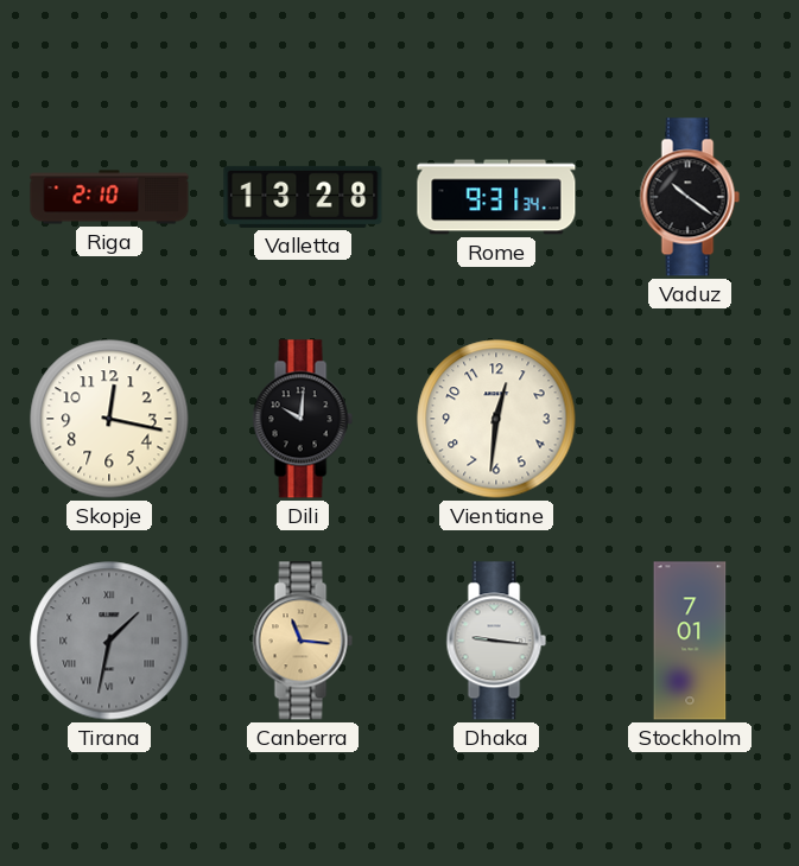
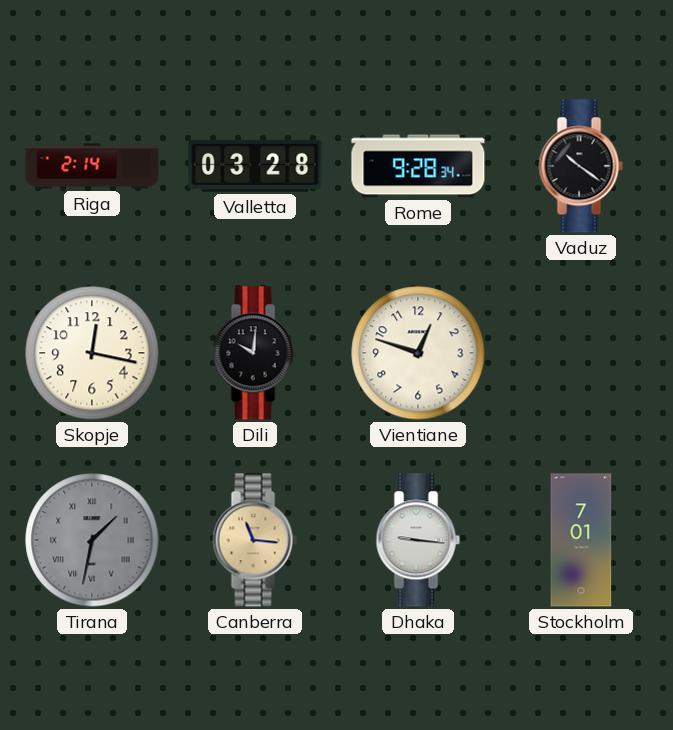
Riga: 2:10 -> 2:14
Valletta: 13:28 -> 03:28
Rome: 9:31 -> 9:28
Vientiane: 12:31 -> 12:48
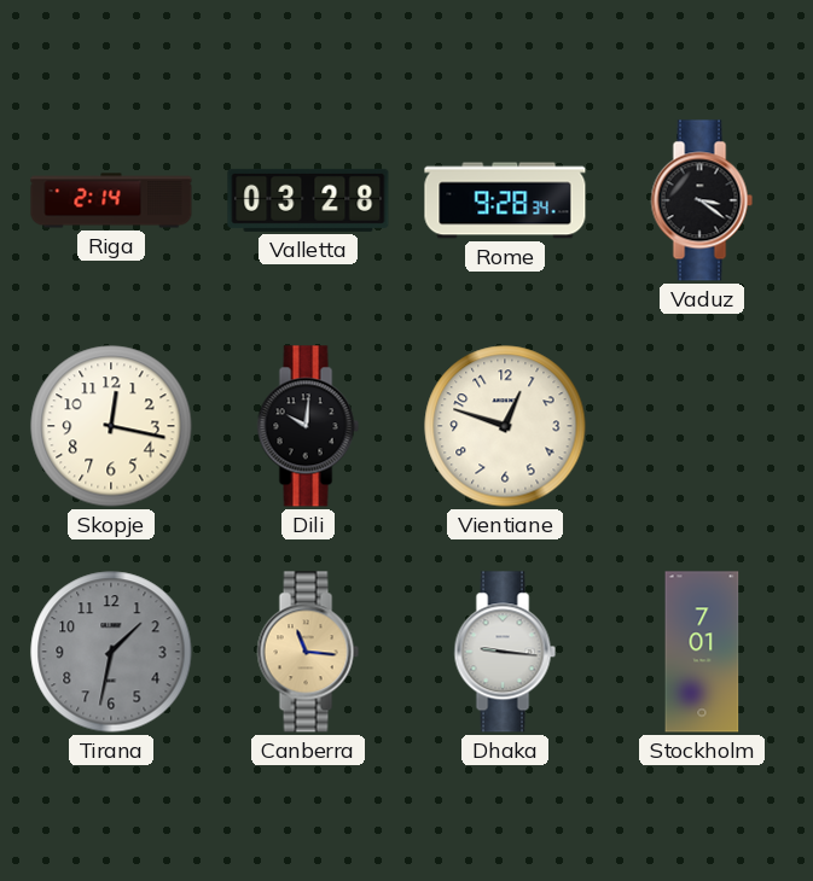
Vaduz: 10:21 -> 3:21
Tirana numerals: Roman -> Arabic
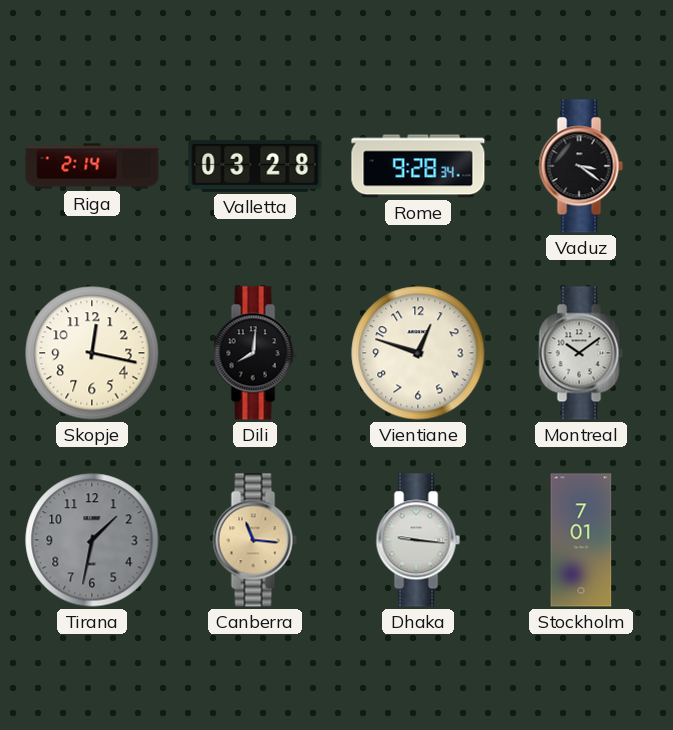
Dili: 10:01 -> 8:01
Montreal: none -> 10:09
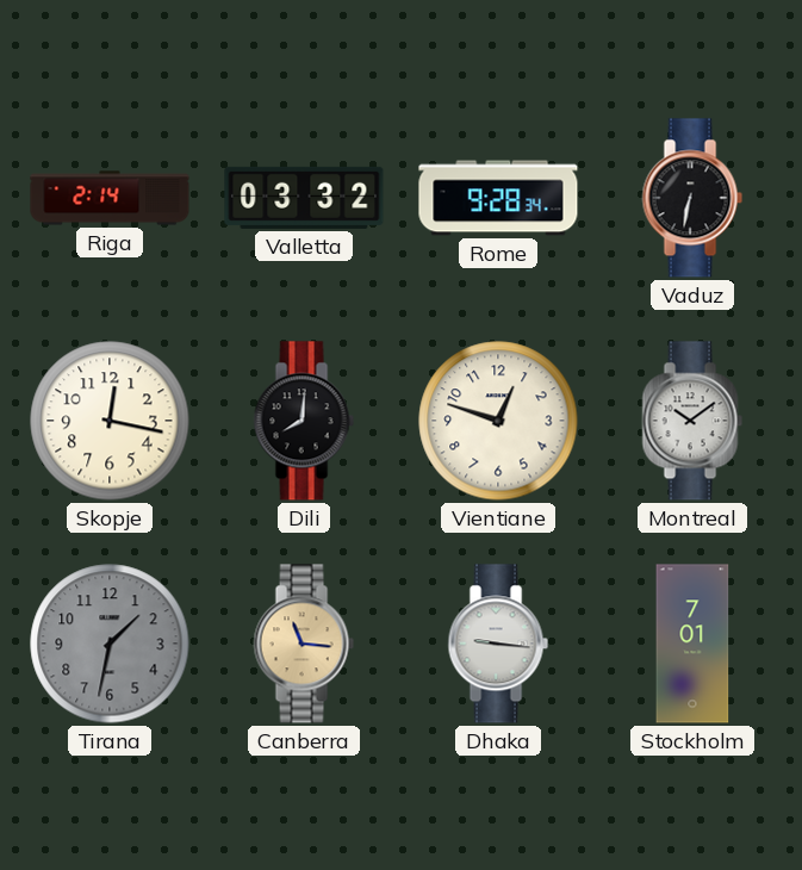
Valletta: 03:28 -> 03:32
Vaduz: 3:21 -> 6:32
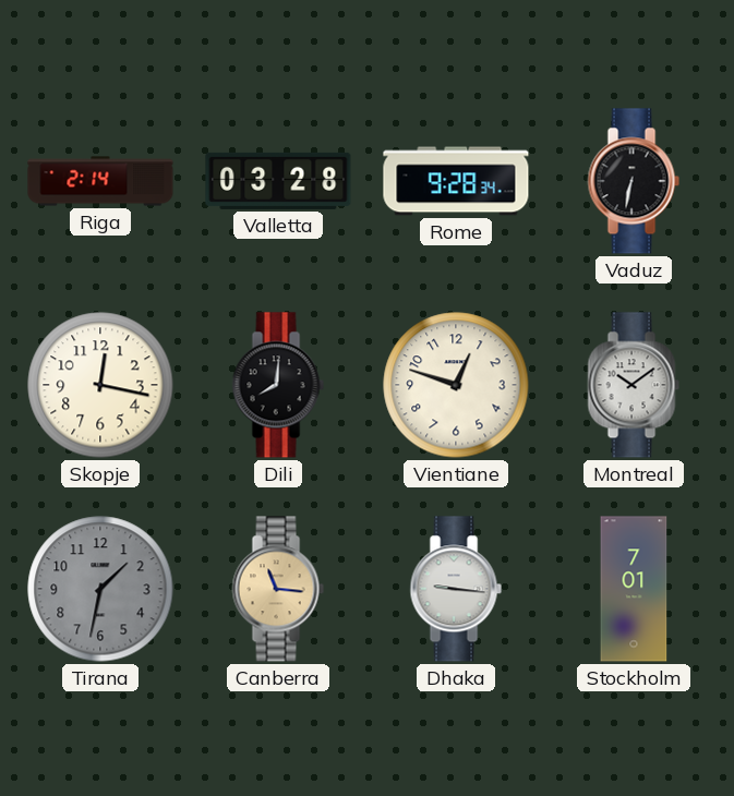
Valletta: 03:32 -> 03:28
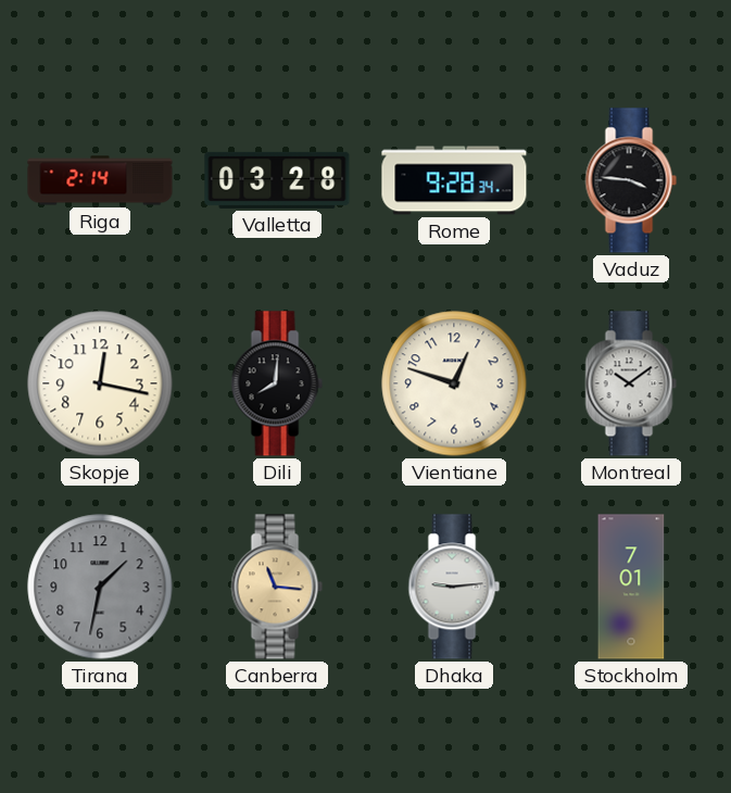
Vaduz: 6:32 -> 3:46
Dhaka: 9:16 -> 9:14
